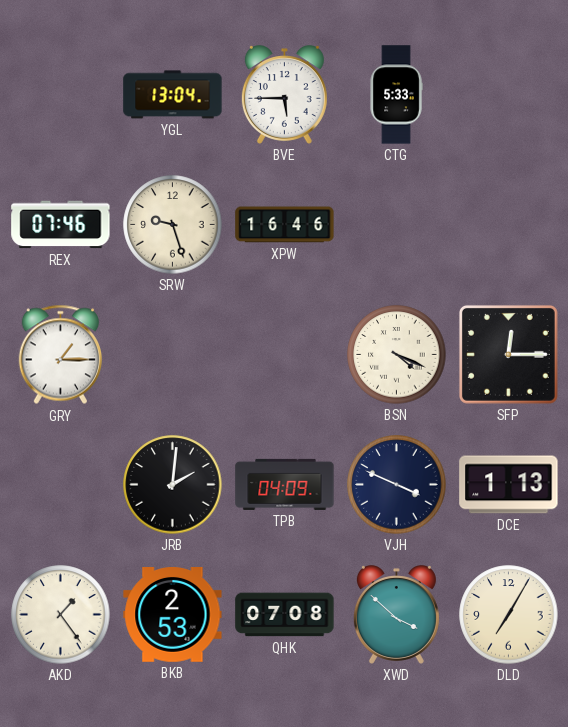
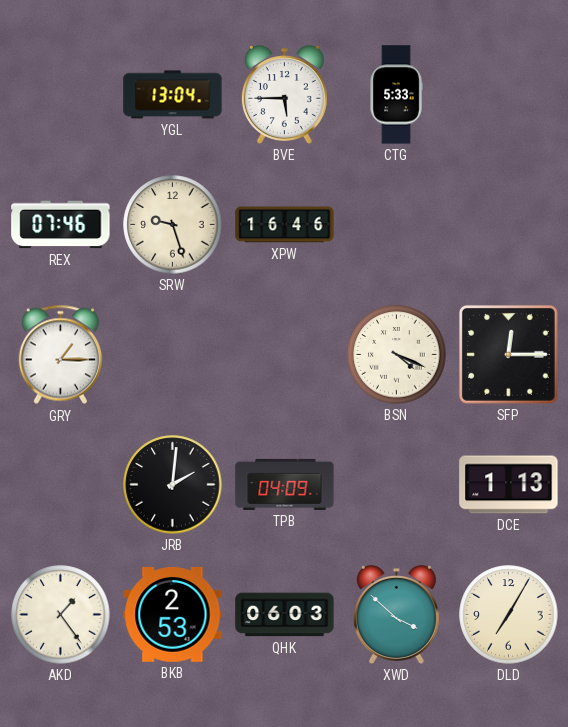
VJH: 3:49 -> none
QHK: 07:08 -> 06:03
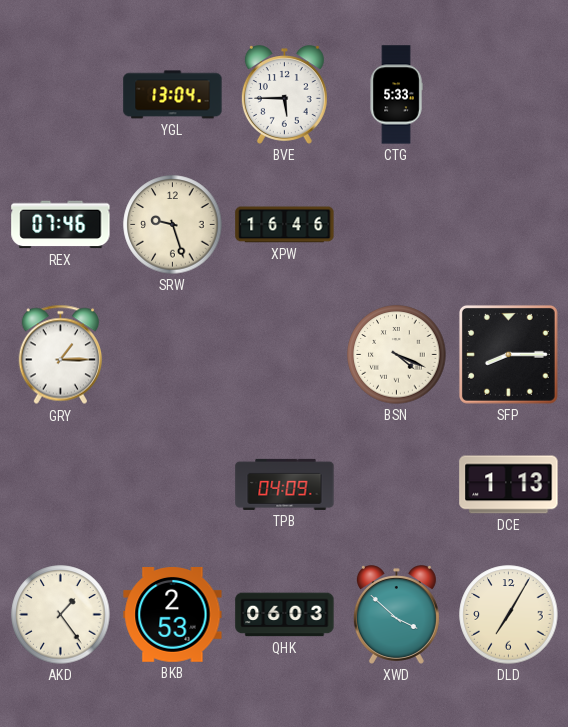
SFP: 12:15 -> 8:15
JRB: 2:01 -> none
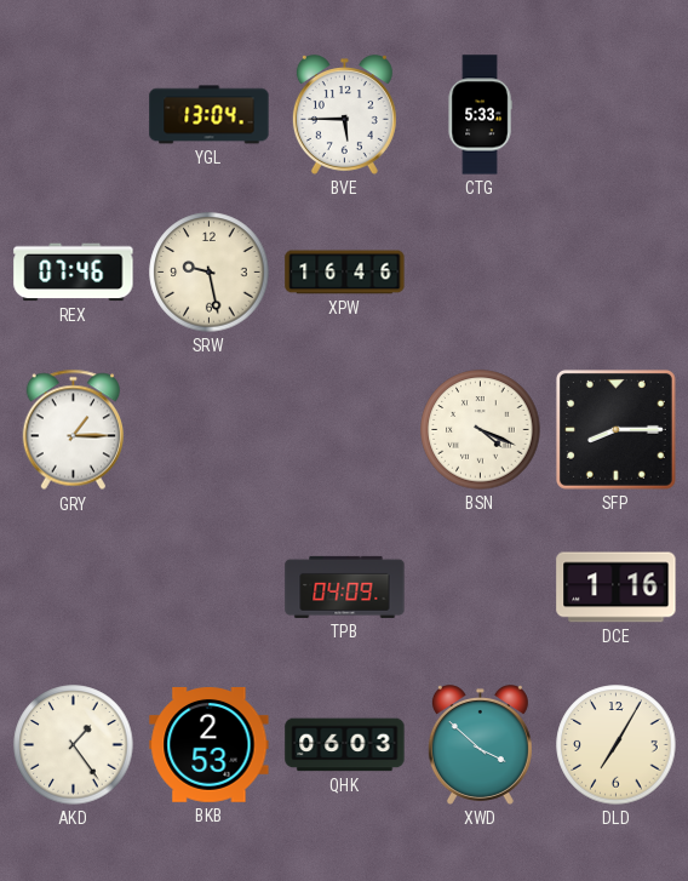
SRW: 9:27 -> 9:28
DCE: 1:13 -> 1:16
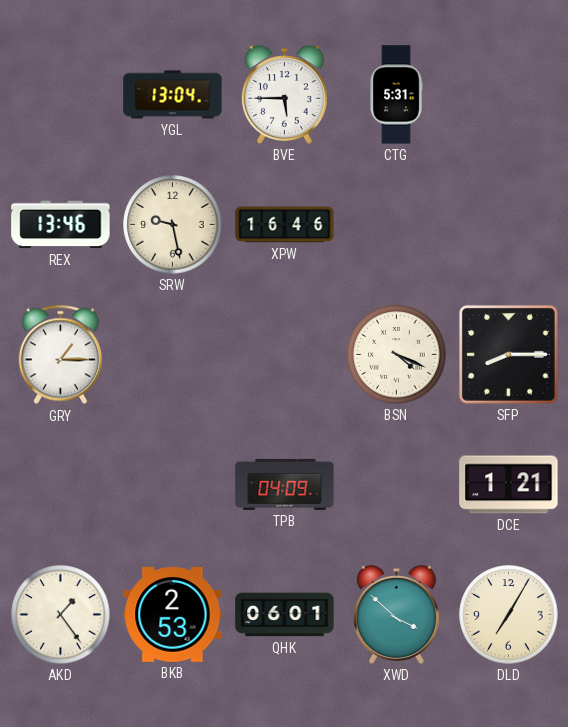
CTG: 5:33 -> 5:31
REX: 07:46 -> 13:46
DCE: 1:16 -> 1:21
QHK: 06:03 -> 06:01
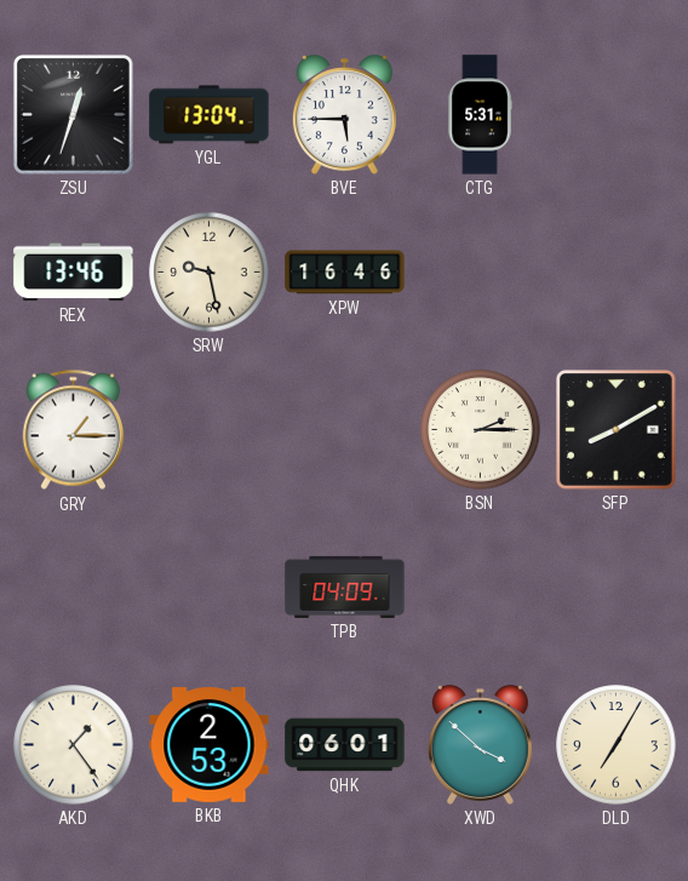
ZSU: none -> 12:33
BSN: 4:19 -> 2:15
SFP: 8:15 -> 8:10
DCE: 1:21 -> none
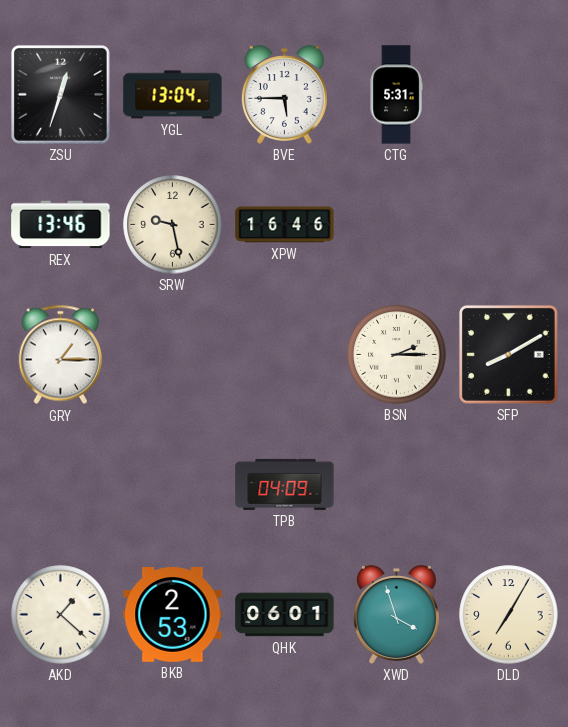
AKD: 1:24 -> 1:22
XWD: 3:52 -> 3:57
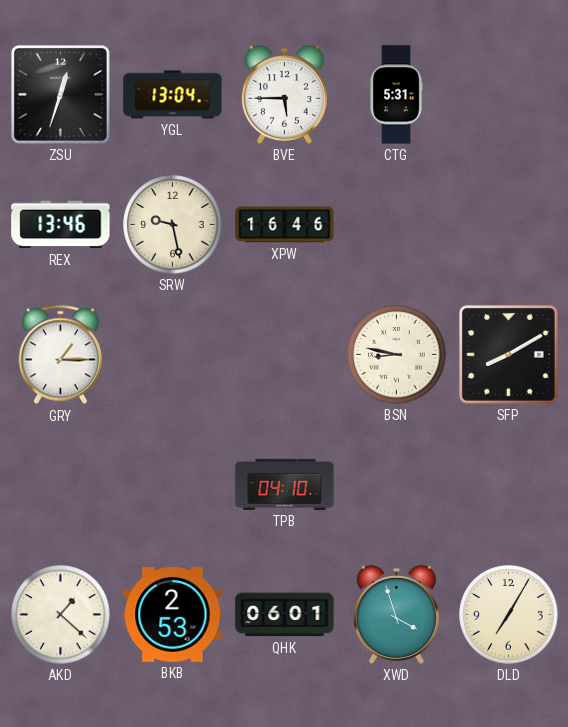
BSN: 2:15 -> 8:47
TPB: 04:09 -> 04:10
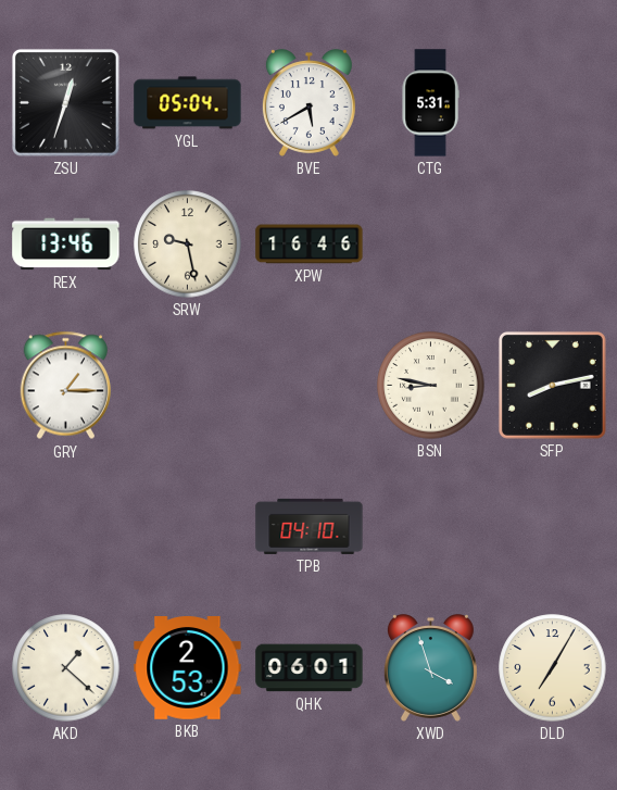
YGL: 13:04 -> 05:04
BVE: 5:45 -> 5:40
SFP: 8:10 -> 8:13
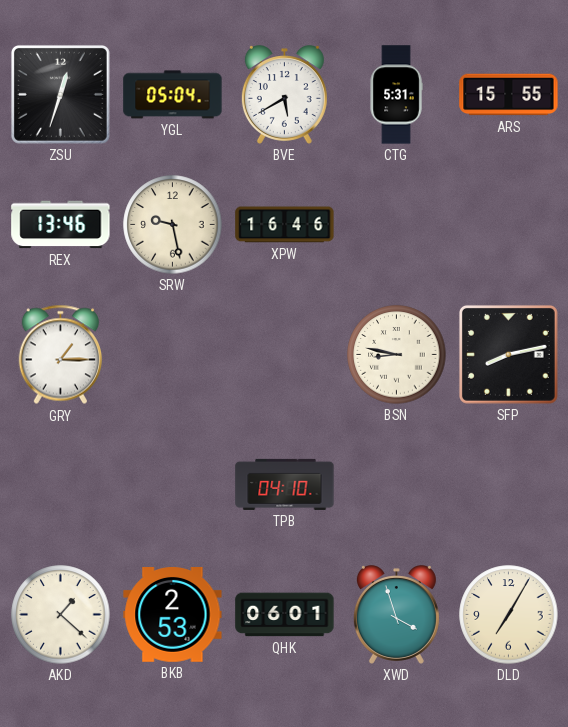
ARS: none -> 15:55
